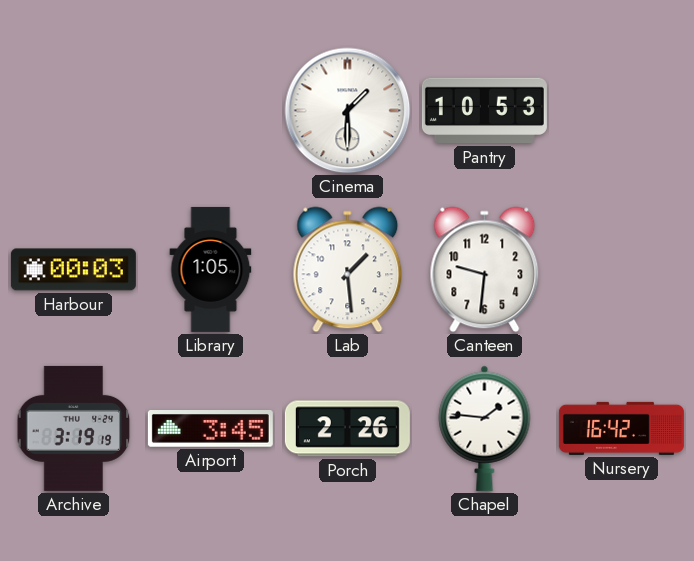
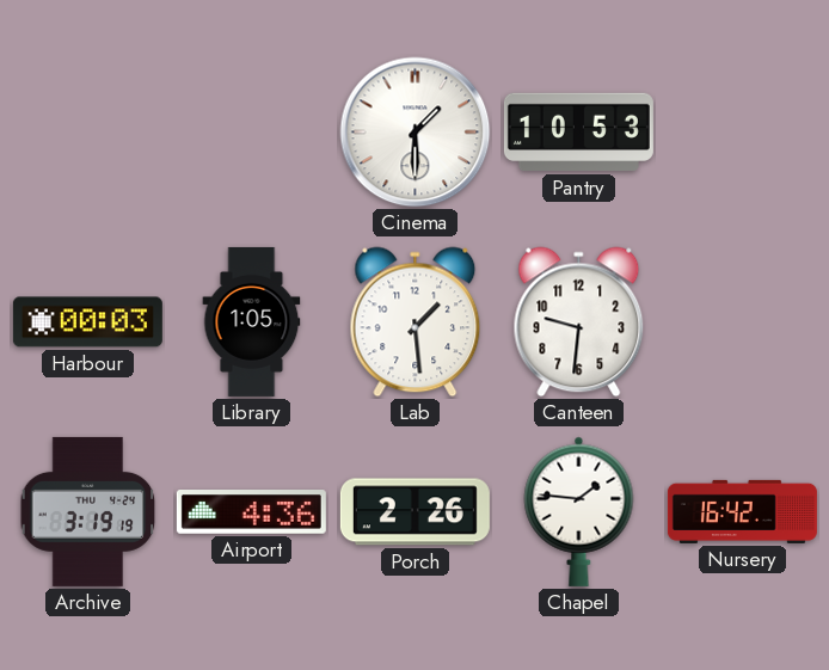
Airport: 3:45 -> 4:36
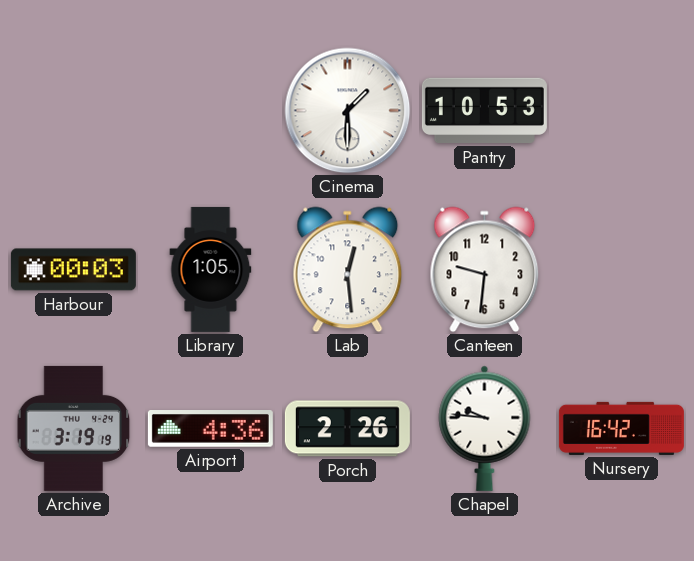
Lab: 1:29 -> 12:29
Chapel: 1:46 -> 9:46
